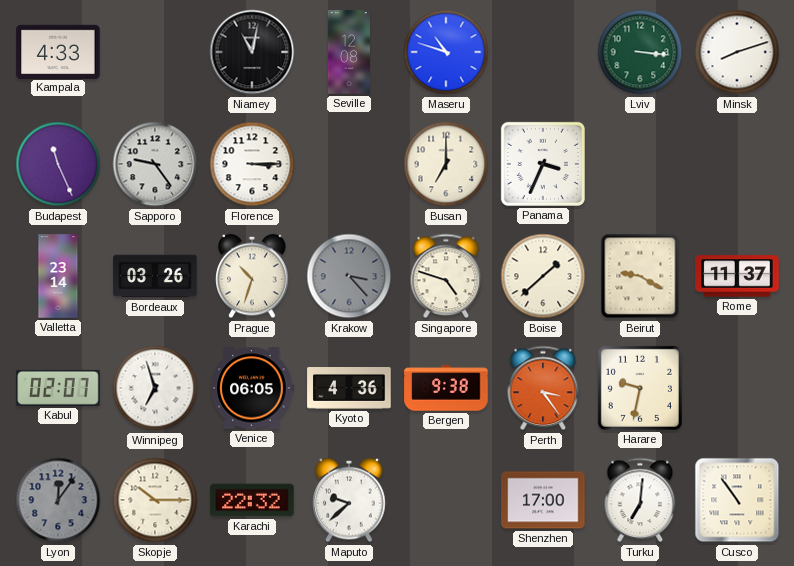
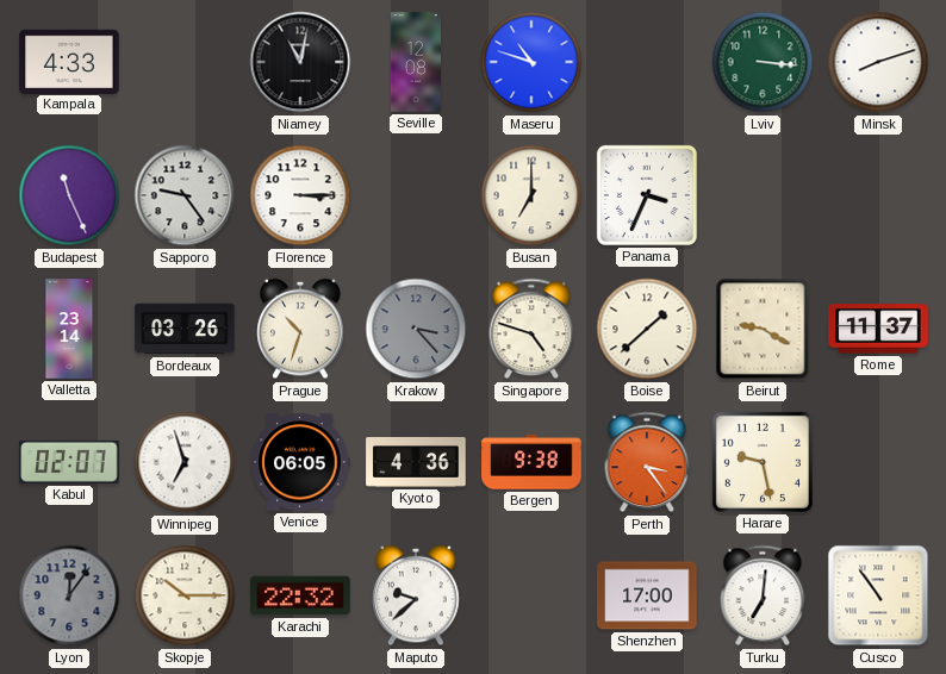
Harare: 9:32 -> 9:28
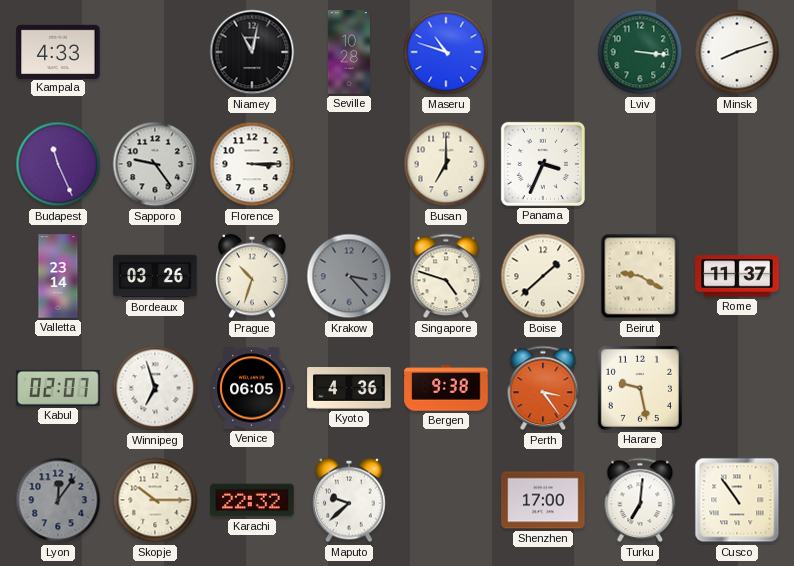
Seville: 12:08 -> 10:28
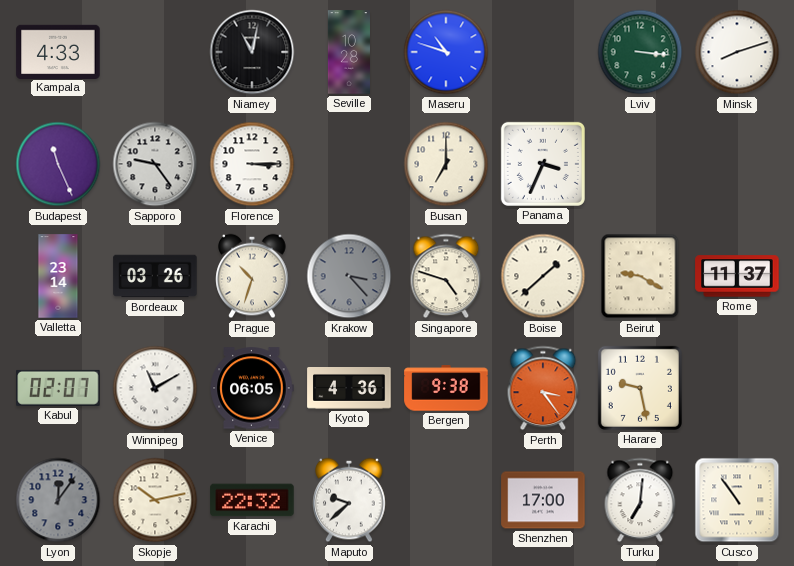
Winnipeg: 6:57 -> 11:10
Skopje: 10:15 -> 10:13
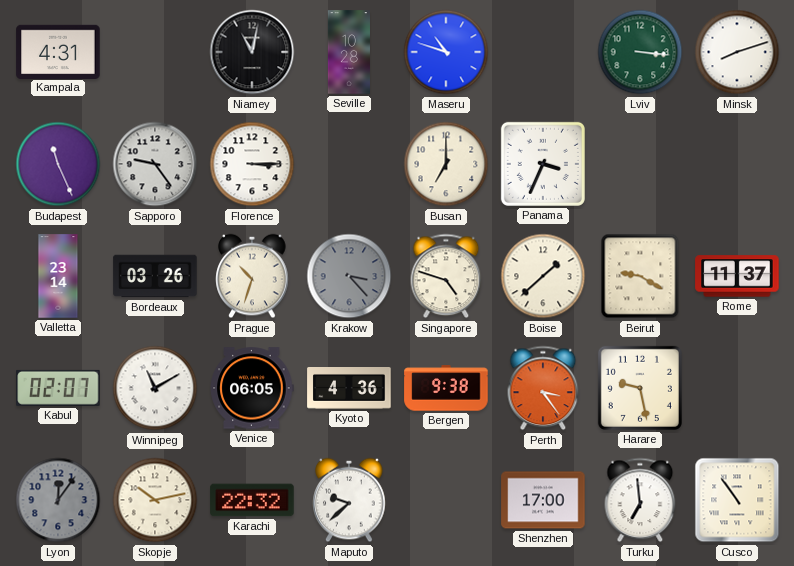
Kampala: 4:33 -> 4:31
Turku: 7:01 -> 6:59
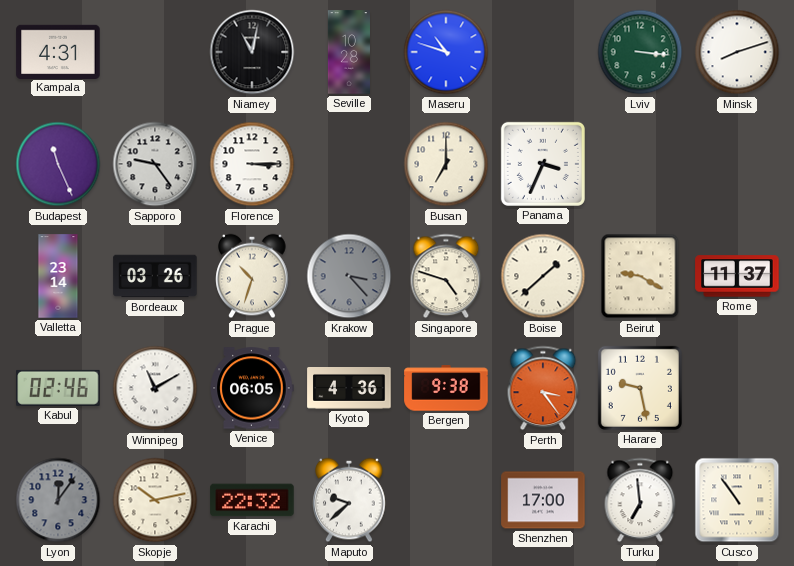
Kabul: 02:07 -> 02:46
